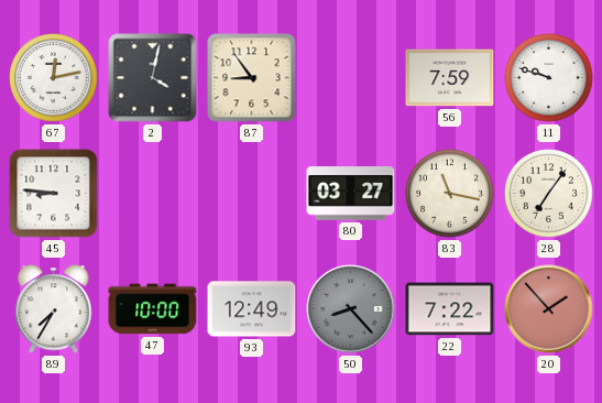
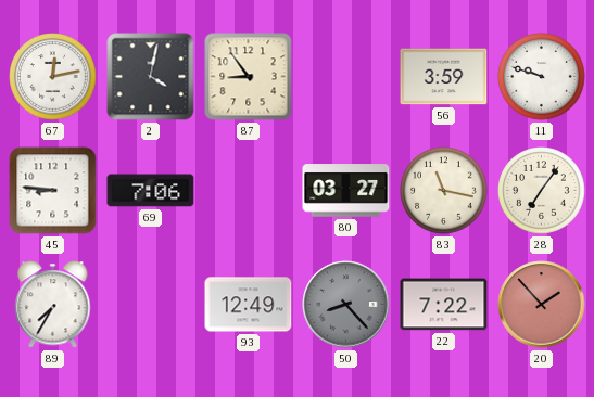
56: 7:59 -> 3:59
69: none -> 7:06
47: 10:00 -> none
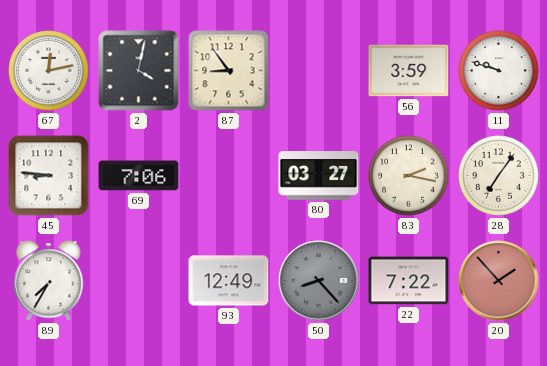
83: 11:17 -> 2:17
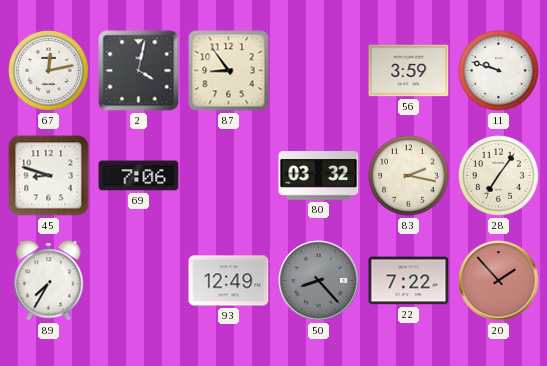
45: 8:46 -> 8:48
80: 03:27 -> 03:32
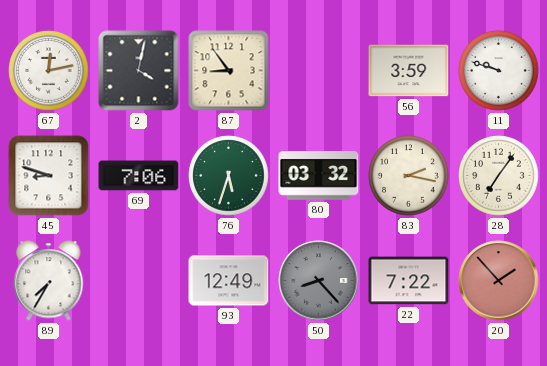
76: none -> 5:33
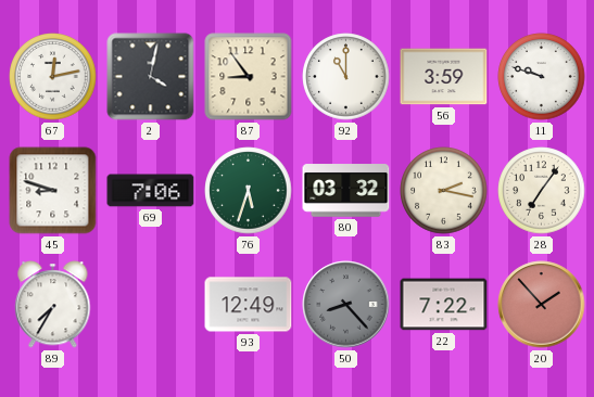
92: none -> 11:00
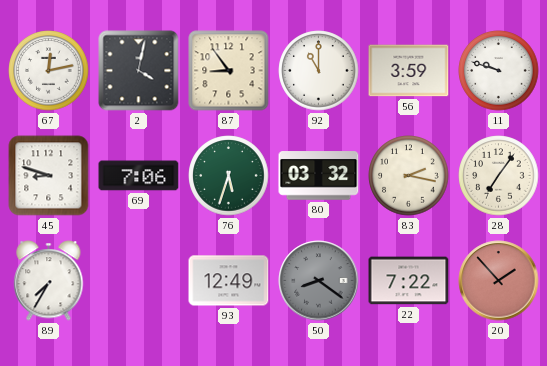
50: 8:23 -> 8:21
